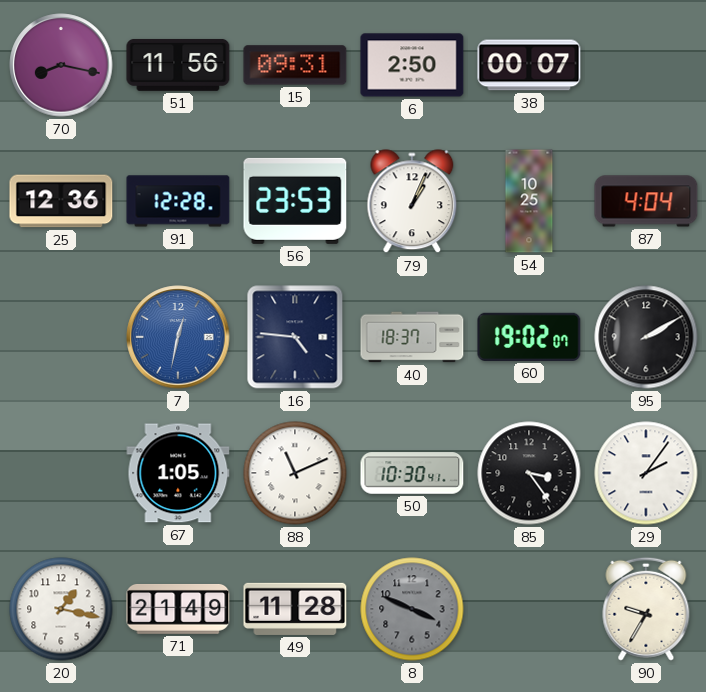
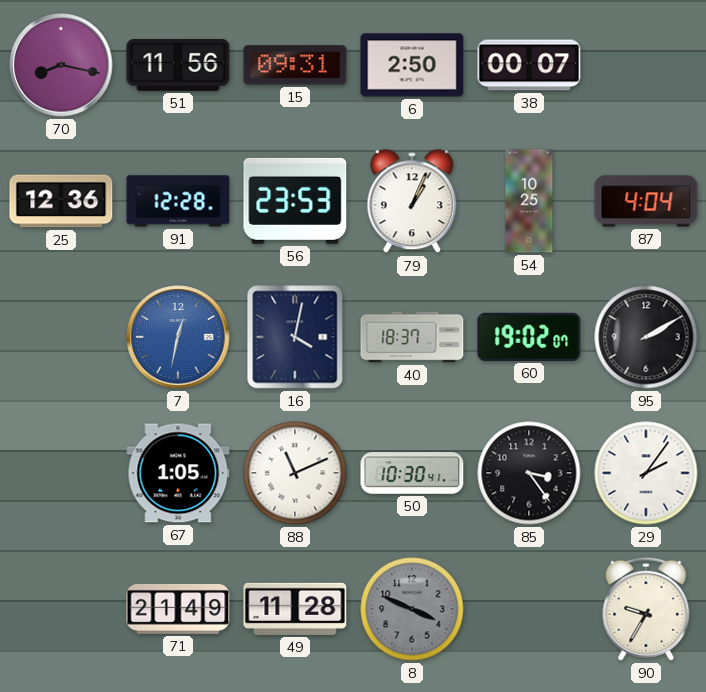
16: 4:46 -> 4:02
20: 1:17 -> none
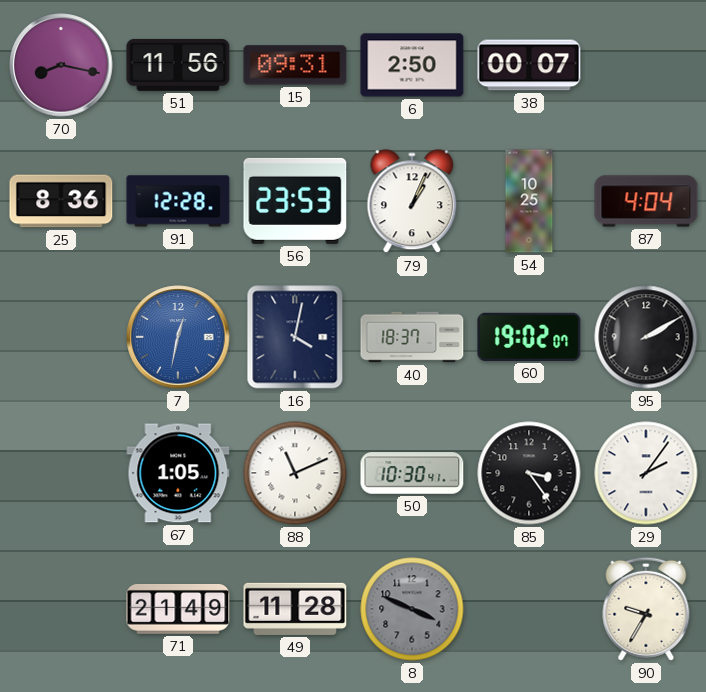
25: 12:36 -> 8:36
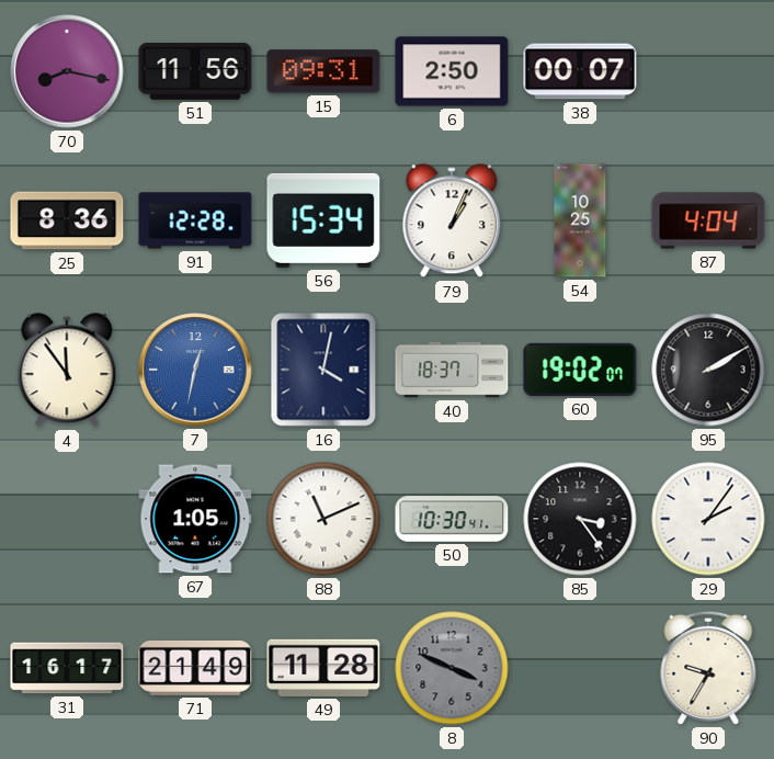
56: 23:53 -> 15:34
4: none -> 11:54
31: none -> 16:17
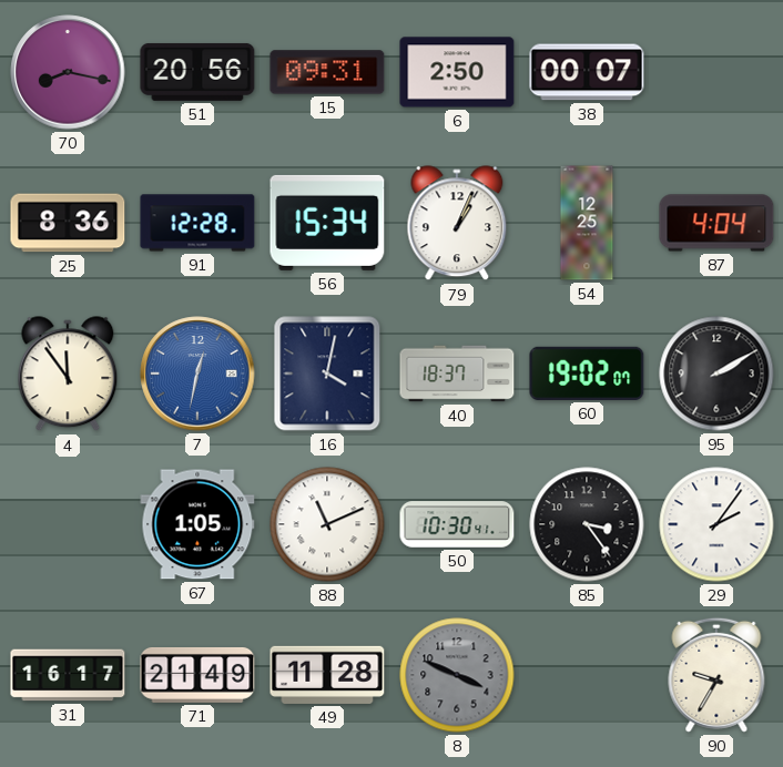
51: 11:56 -> 20:56
54: 10:25 -> 12:25
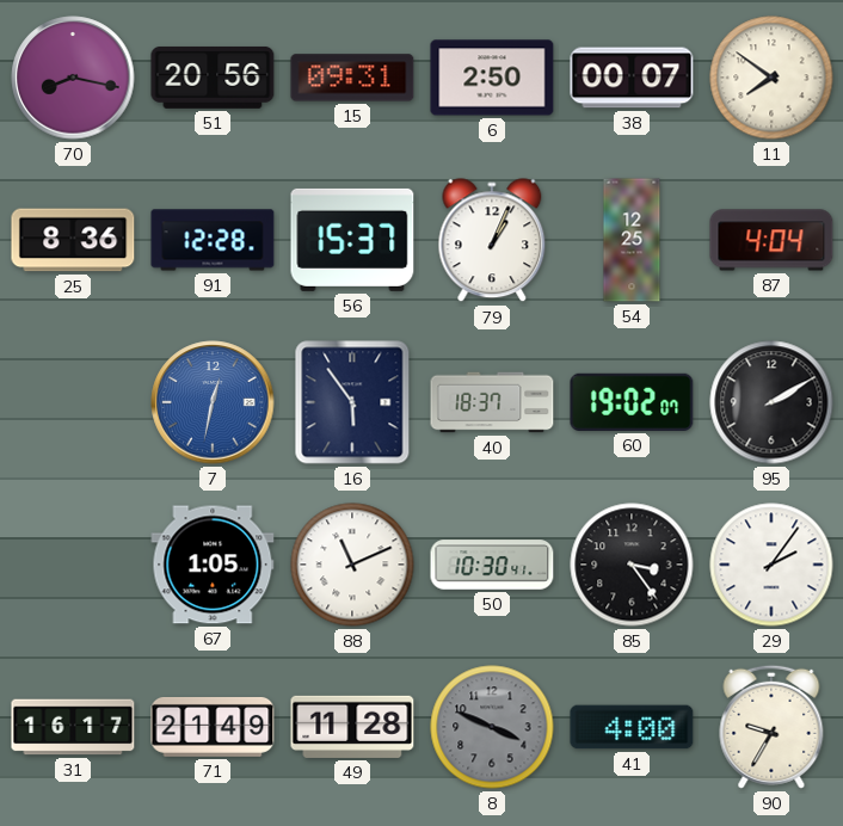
11: none -> 7:51
56: 15:34 -> 15:37
4: 11:54 -> none
16: 4:02 -> 5:54
41: none -> 4:00
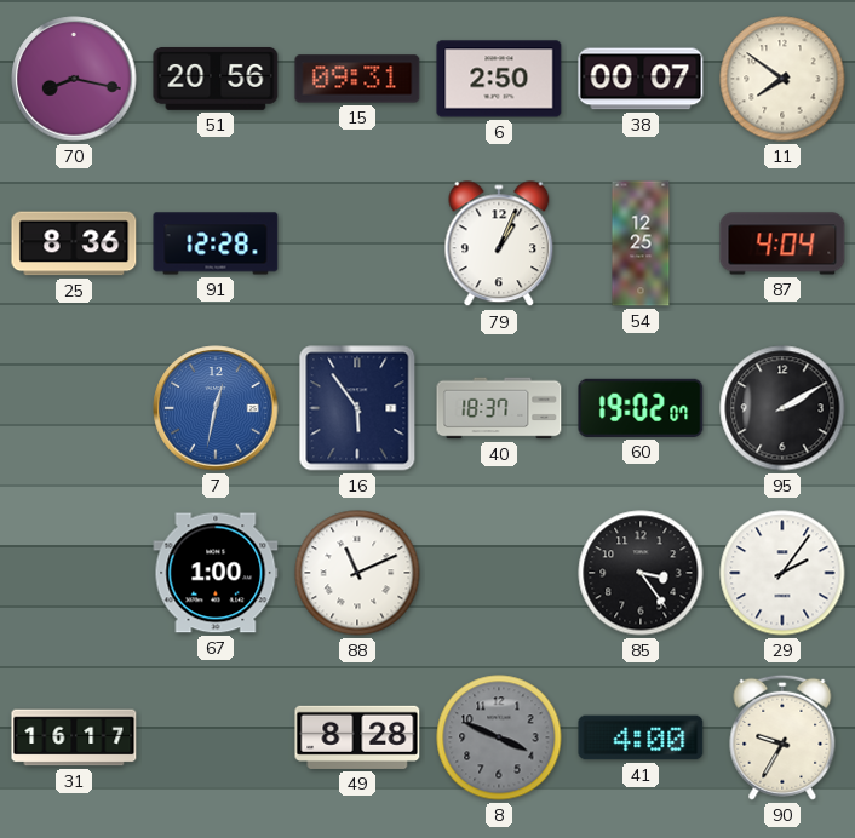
56: 15:37 -> none
67: 1:05 -> 1:00
50: 10:30 -> none
71: 21:49 -> none
49: 11:28 -> 8:28
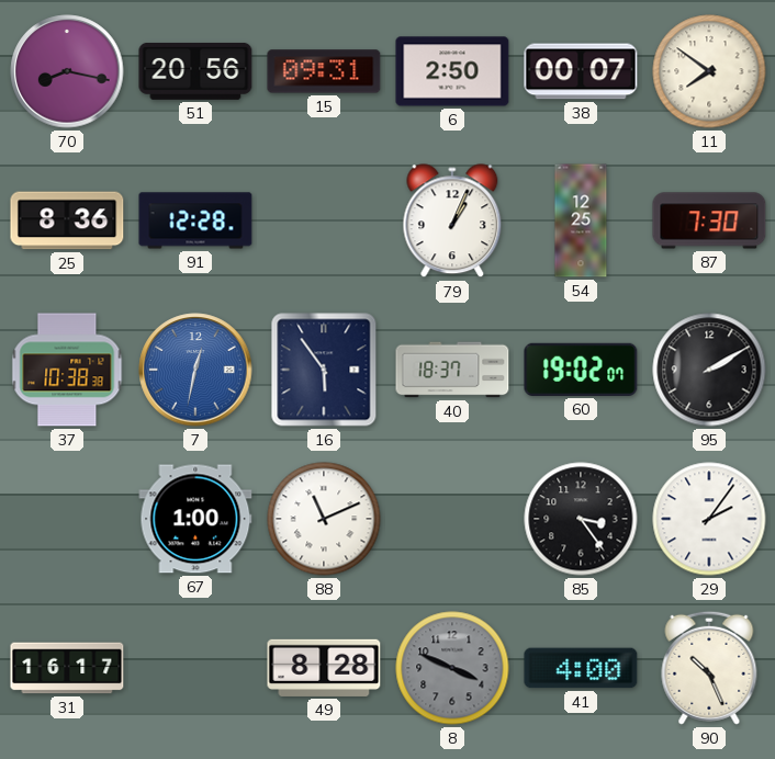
87: 4:04 -> 7:30
37: none -> 10:38
90: 9:35 -> 10:26
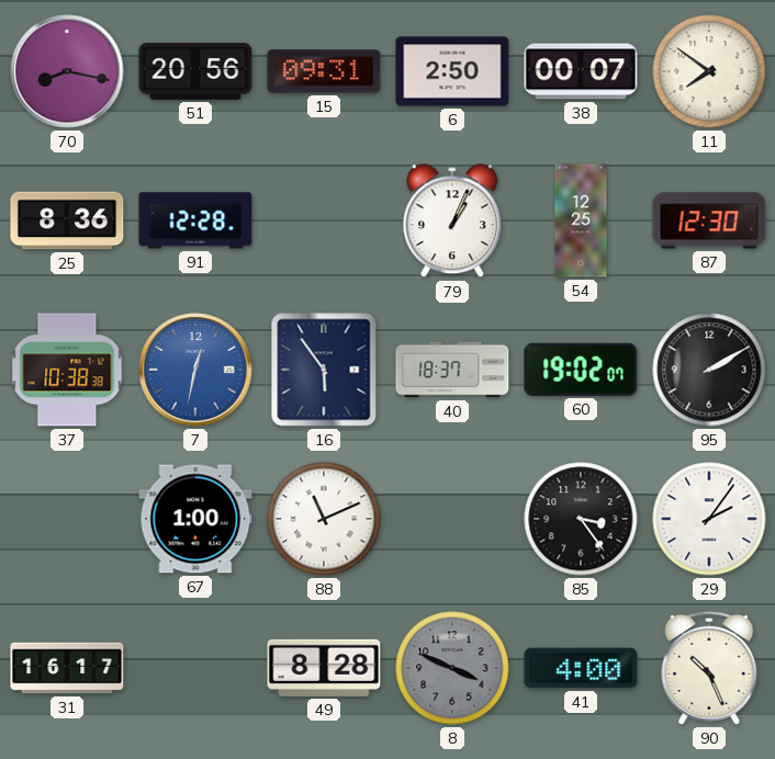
87: 7:30 -> 12:30
